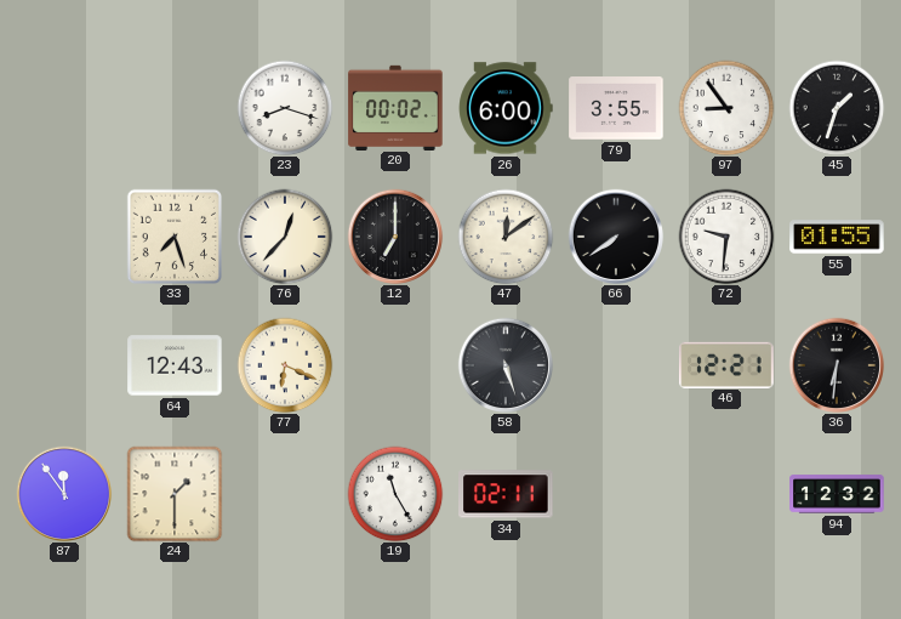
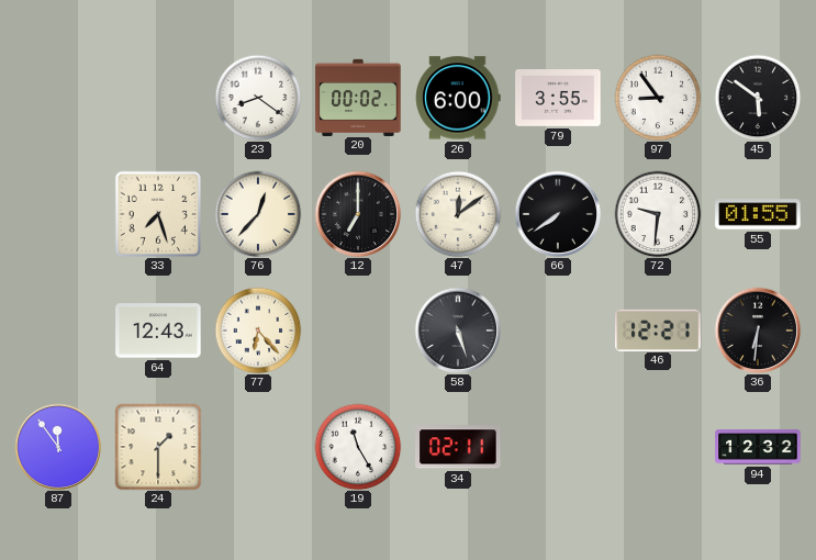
23: 8:18 -> 8:21
45: 1:33 -> 5:51
77: 6:19 -> 6:23
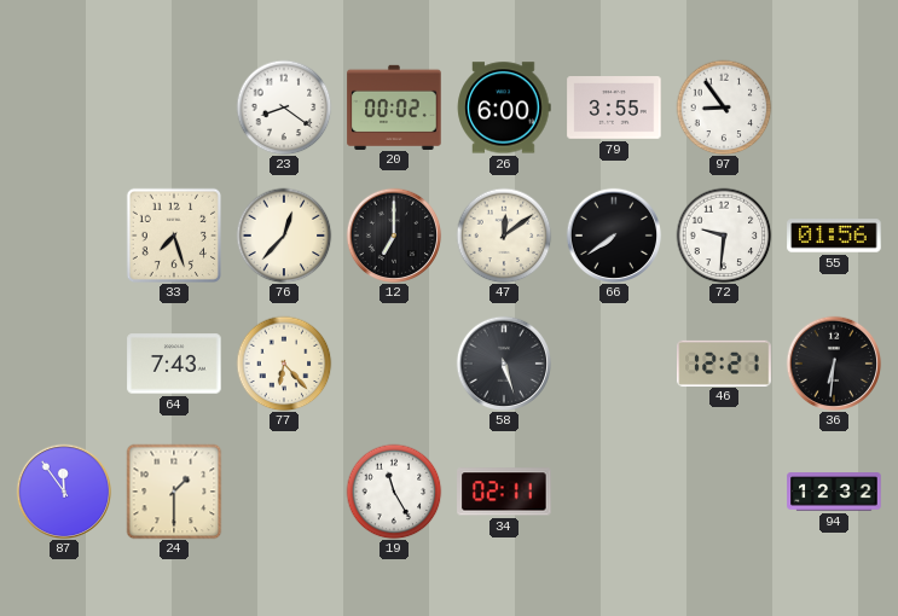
45: 5:51 -> none
55: 01:55 -> 01:56
64: 12:43 -> 7:43
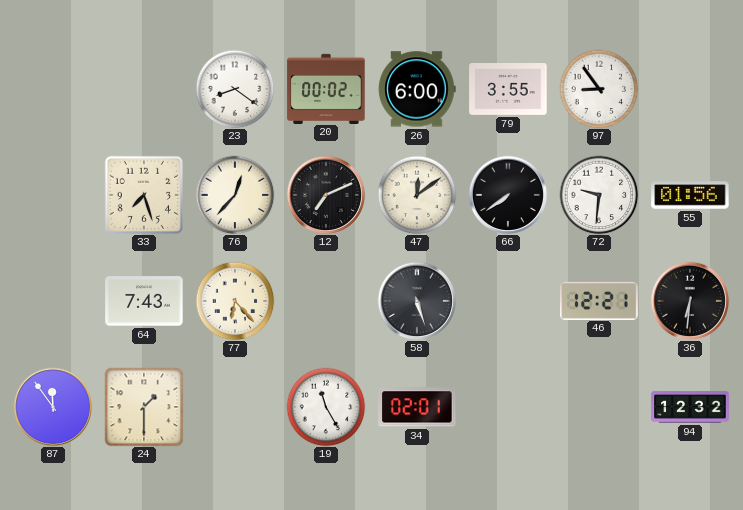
12: 7:00 -> 7:11
34: 02:11 -> 02:01
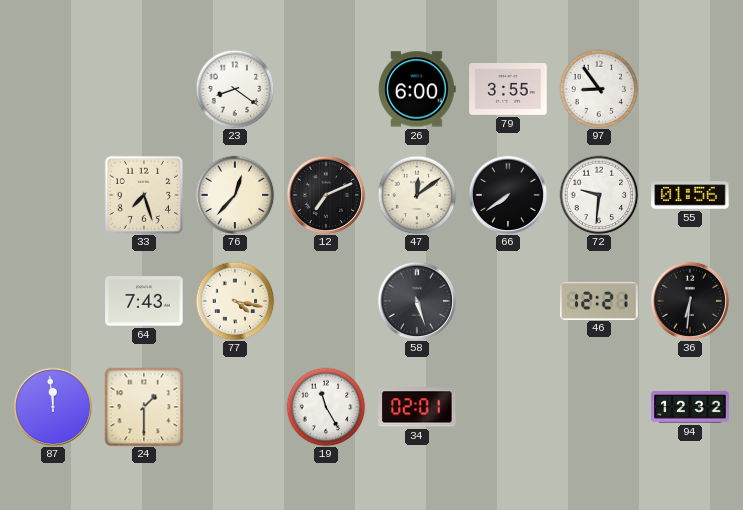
20: 00:02 -> none
77: 6:23 -> 4:17
87: 11:54 -> 11:59
